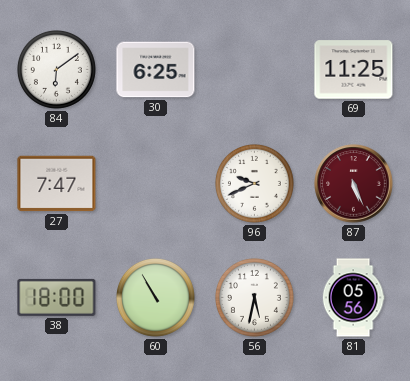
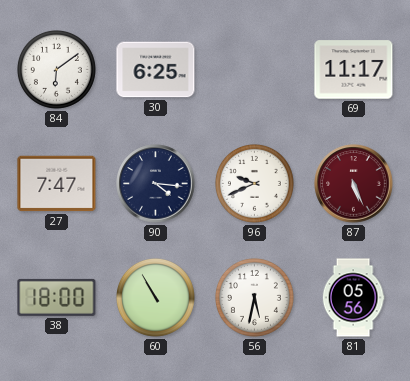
69: 11:25 -> 11:17
90: none -> 4:16
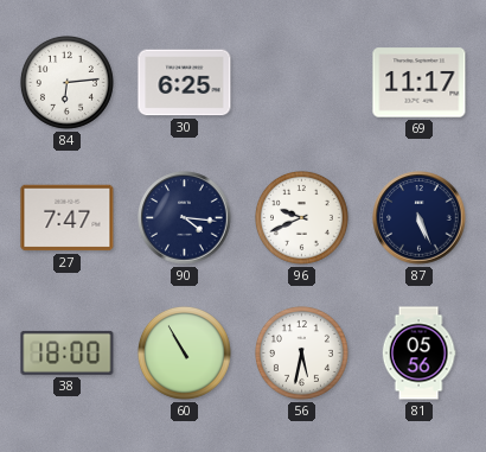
84: 6:09 -> 6:14
87 dial: burgundy -> navy
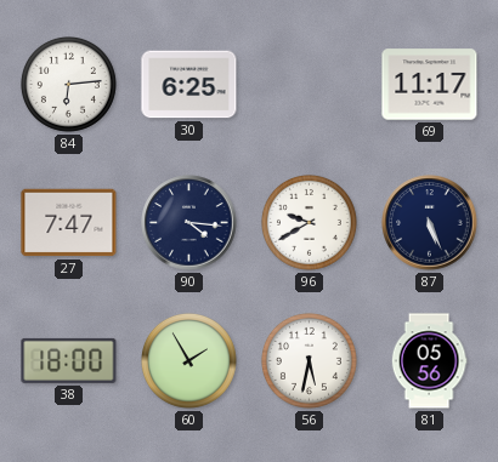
96: 9:41 -> 9:40
60: 10:55 -> 1:55
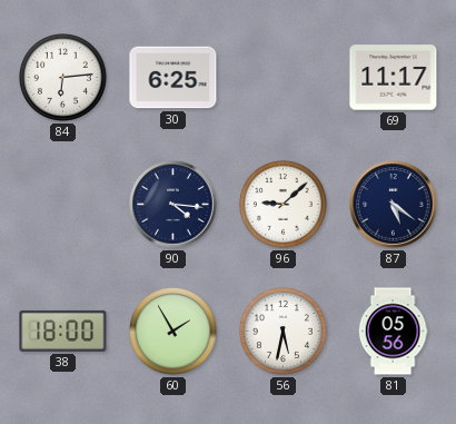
27: 7:47 -> none
96: 9:40 -> 9:08
87: 5:26 -> 5:21
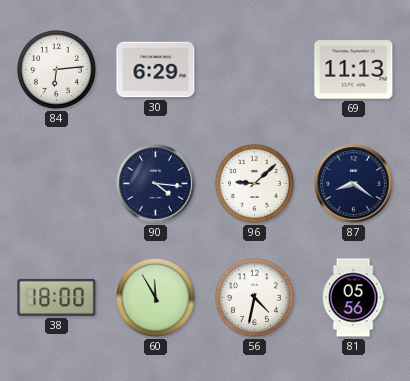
30: 6:25 -> 6:29
69: 11:17 -> 11:13
87: 5:21 -> 8:21
60: 1:55 -> 11:55
56: 5:32 -> 4:32
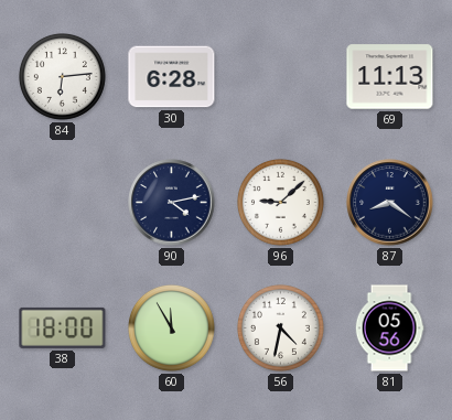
30: 6:29 -> 6:28
90: 4:16 -> 4:13
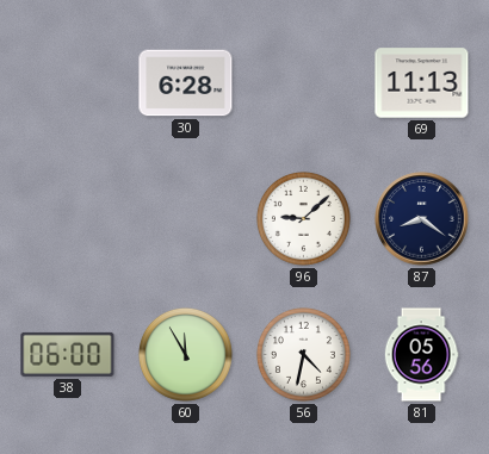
84: 6:14 -> none
90: 4:13 -> none
38: 18:00 -> 06:00
